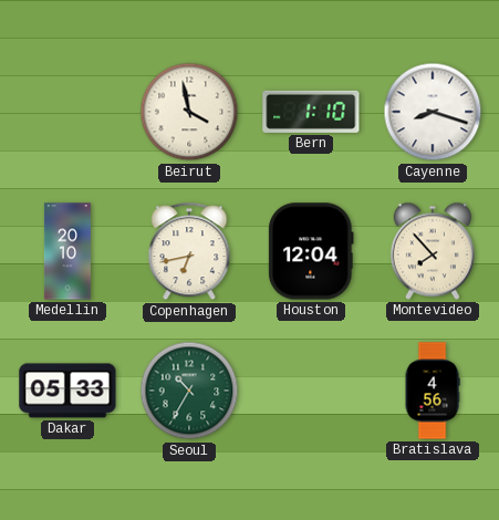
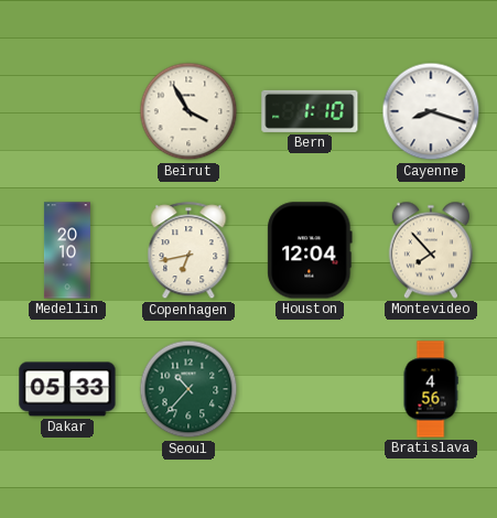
Beirut: 3:58 -> 3:55
Seoul: 10:35 -> 10:37
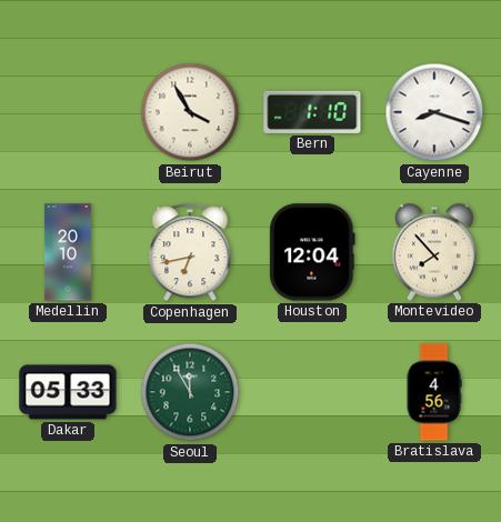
Seoul: 10:37 -> 11:55
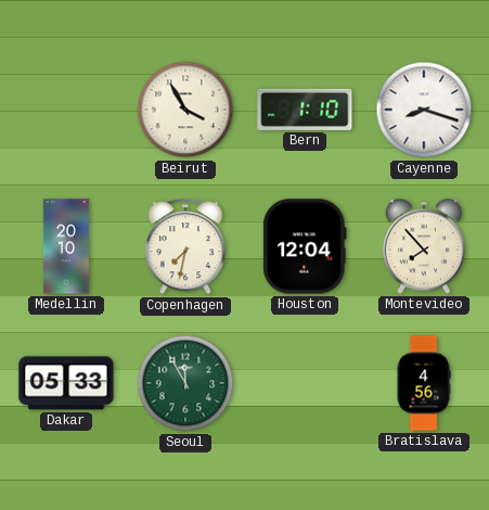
Copenhagen: 6:43 -> 7:32
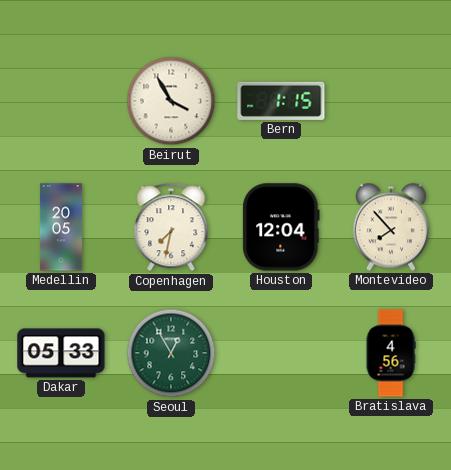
Bern: 1:10 -> 1:15
Cayenne: 8:18 -> none
Medellin: 20:10 -> 20:05
Seoul: 11:55 -> 12:55
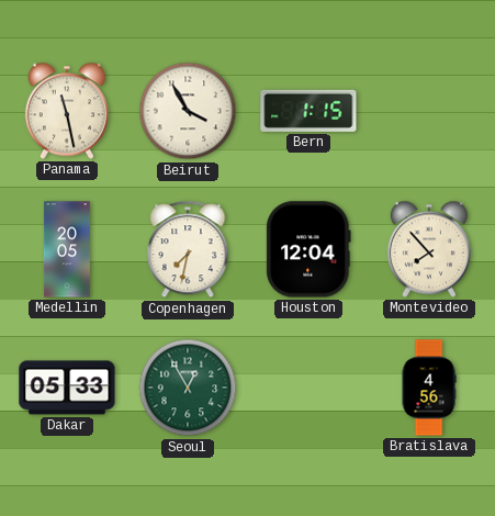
Panama: none -> 11:28
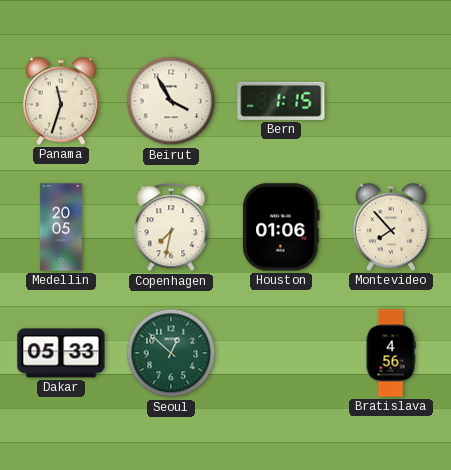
Panama: 11:28 -> 11:33
Houston: 12:04 -> 01:06
Seoul: 12:55 -> 12:52
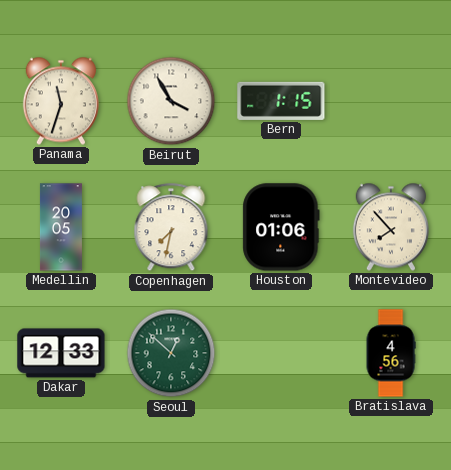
Dakar: 05:33 -> 12:33
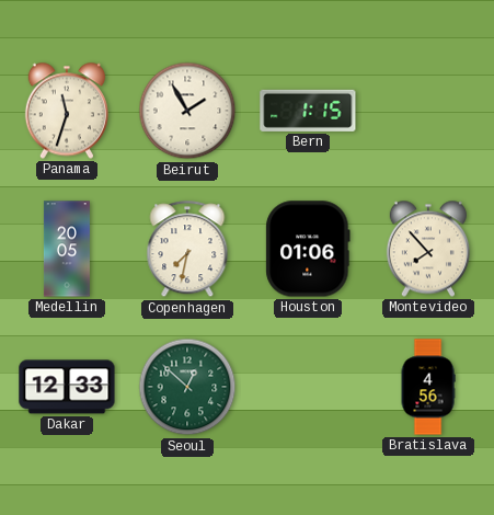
Beirut: 3:55 -> 1:55
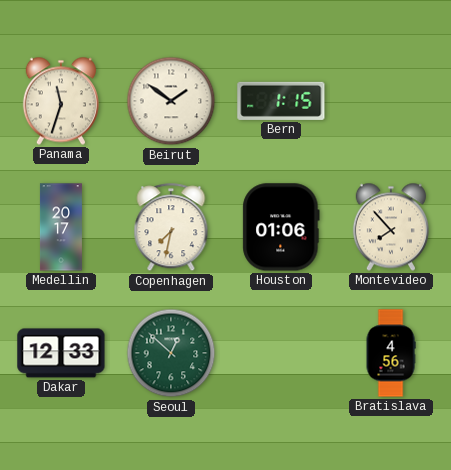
Beirut: 1:55 -> 1:51
Medellin: 20:05 -> 20:17
